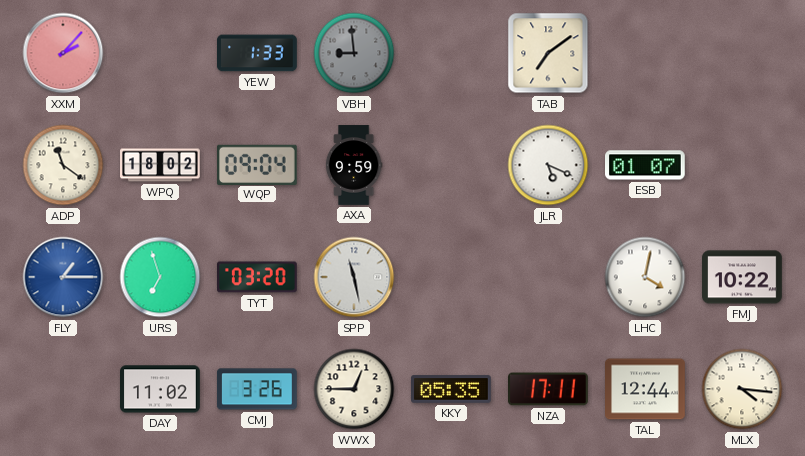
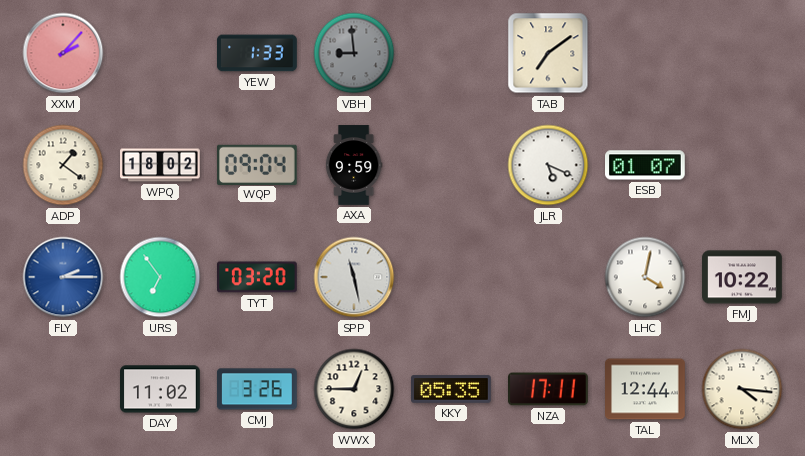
ADP: 11:21 -> 1:21
FLY: 1:15 -> 2:15
URS: 6:57 -> 6:54
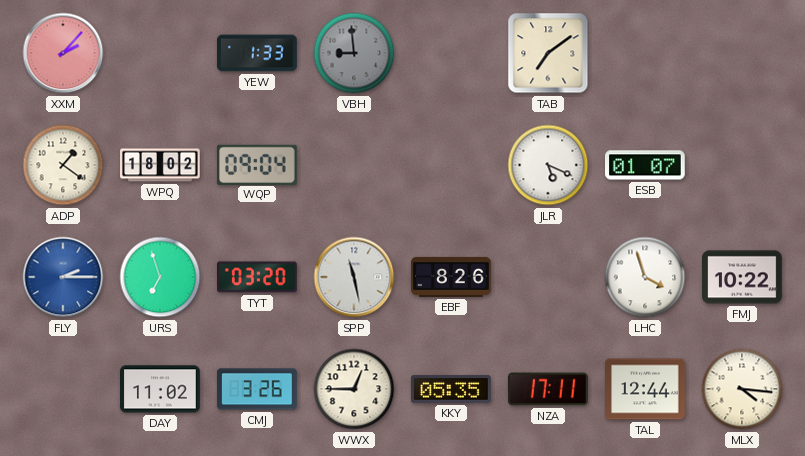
AXA: 9:59 -> none
URS: 6:54 -> 6:57
EBF: none -> 8:26
LHC: 4:02 -> 3:57
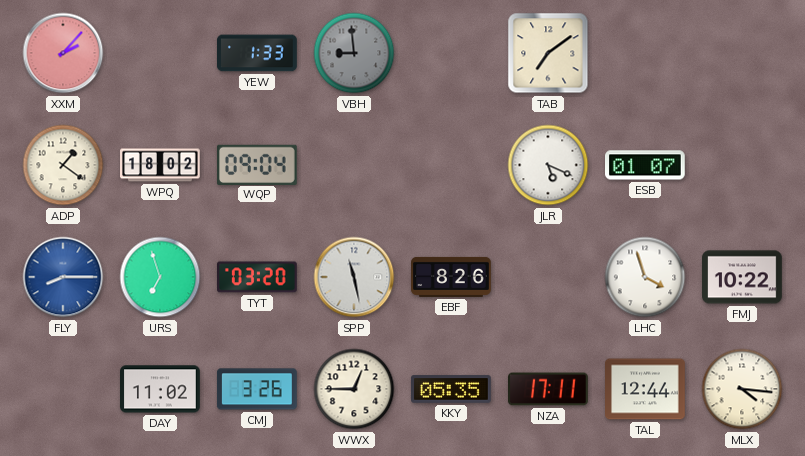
FLY: 2:15 -> 8:15
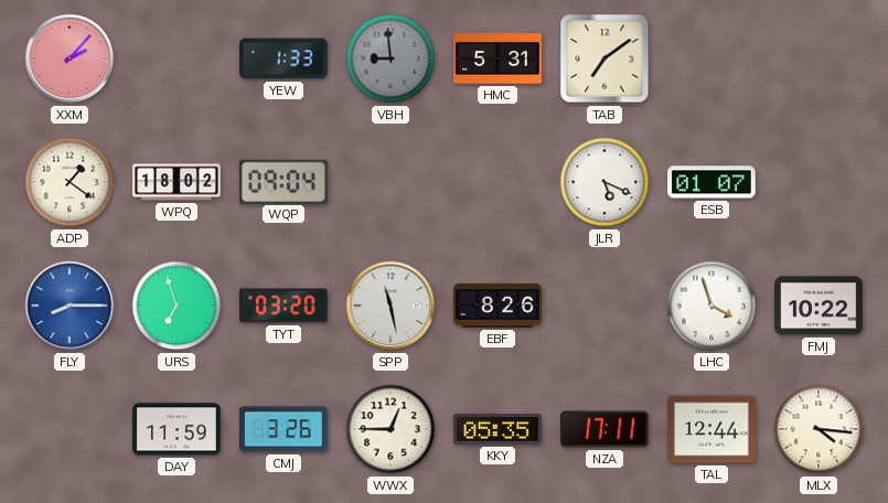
HMC: none -> 5:31
DAY: 11:02 -> 11:59
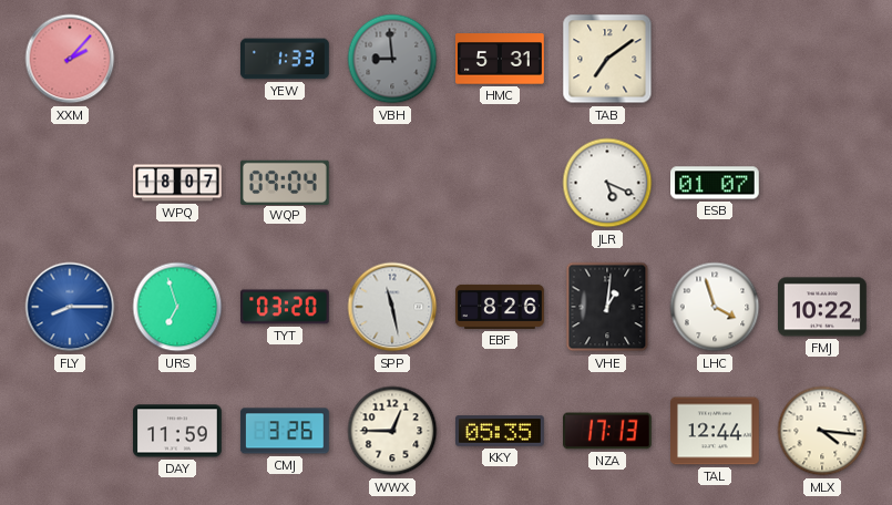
ADP: 1:21 -> none
WPQ: 18:02 -> 18:07
VHE: none -> 1:01
NZA: 17:11 -> 17:13
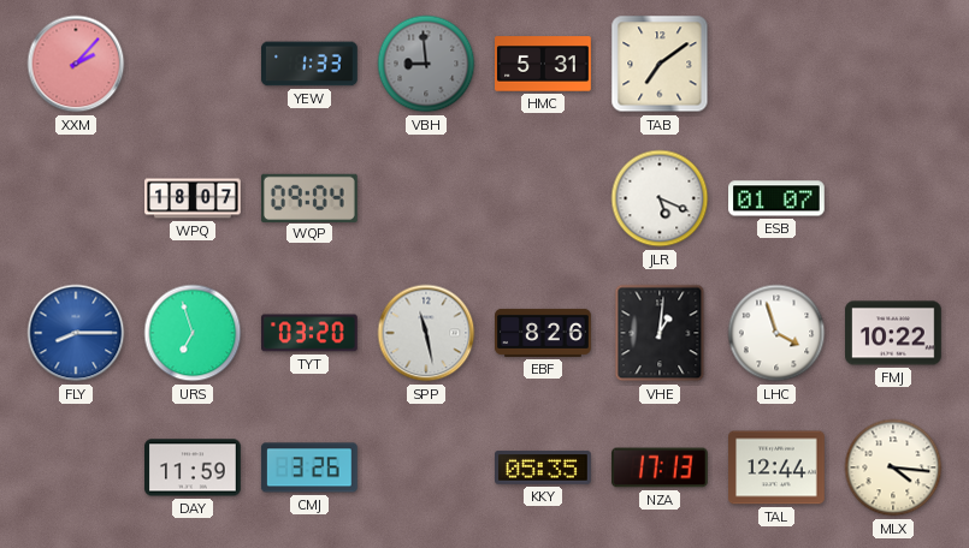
WWX: 12:45 -> none
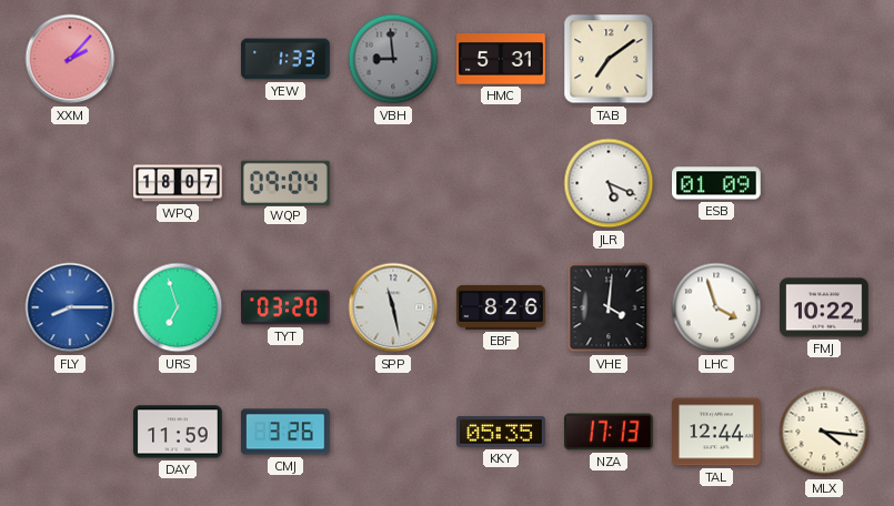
ESB: 01:07 -> 01:09
VHE: 1:01 -> 4:01
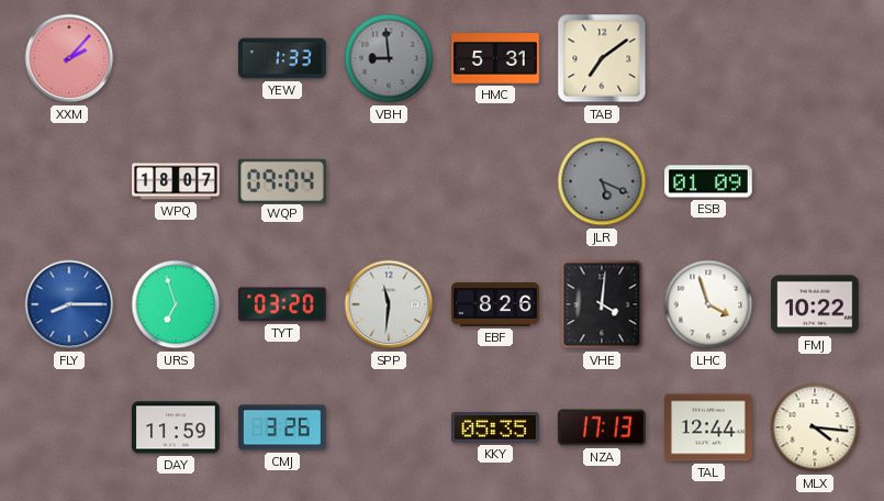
JLR dial: white -> grey
SPP: 11:28 -> 11:31
